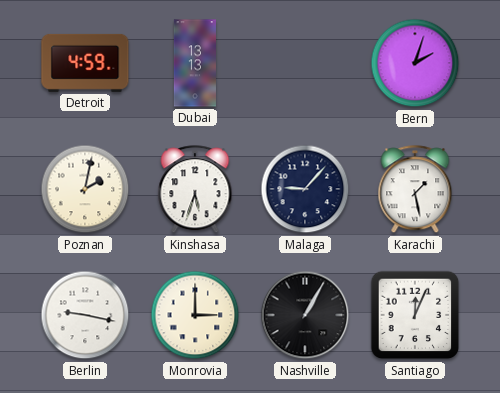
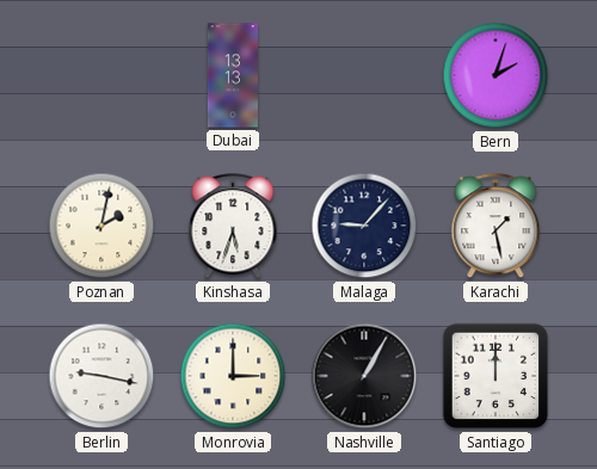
Detroit: 4:59 -> none
Santiago: 12:04 -> 12:00
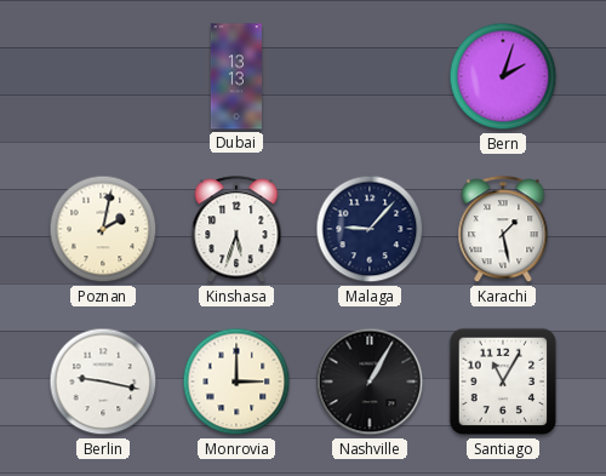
Santiago: 12:00 -> 11:05
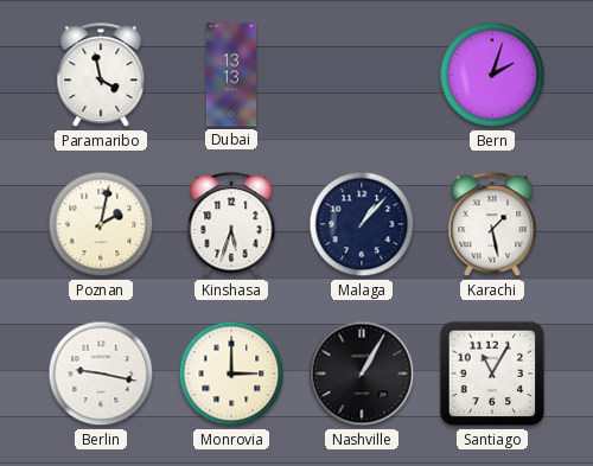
Paramaribo: none -> 3:58
Malaga: 9:07 -> 1:07
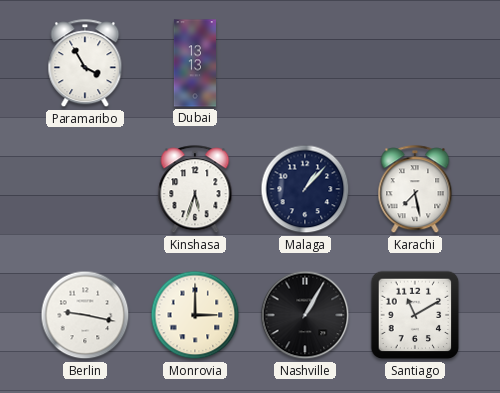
Paramaribo: 3:58 -> 3:55
Bern: 2:03 -> none
Poznan: 2:02 -> none
Karachi: 1:28 -> 7:28
Santiago: 11:05 -> 11:10
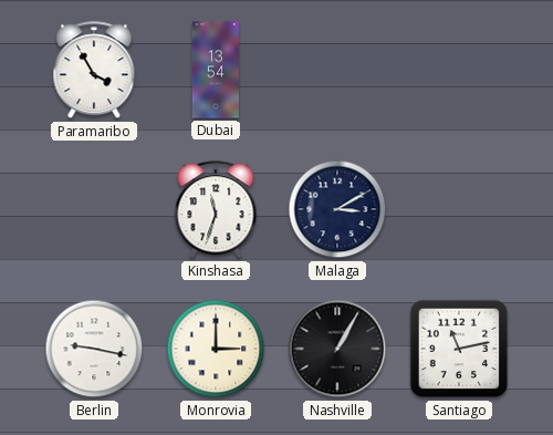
Dubai: 13:13 -> 13:54
Kinshasa: 5:33 -> 11:33
Malaga: 1:07 -> 3:10
Karachi: 7:28 -> none
Santiago: 11:10 -> 11:13
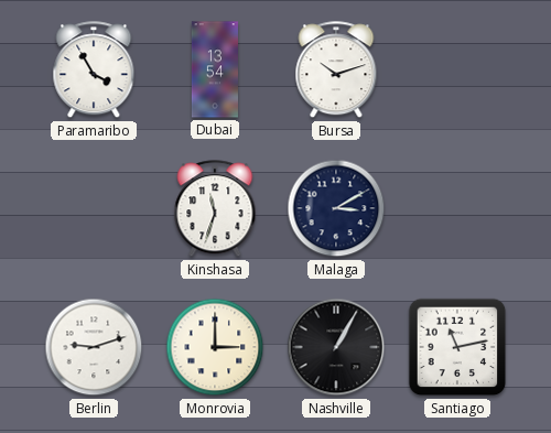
Bursa: none -> 10:12
Berlin: 9:17 -> 9:12
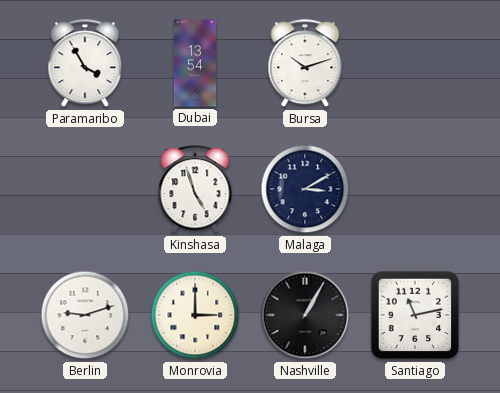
Kinshasa: 11:33 -> 4:57
